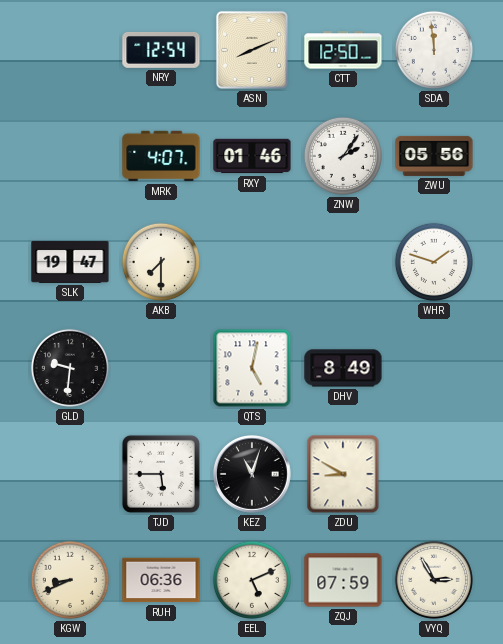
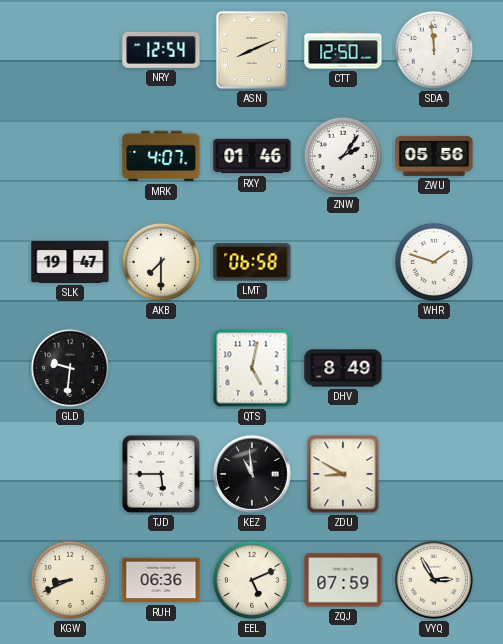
LMT: none -> 06:58
KEZ: 11:03 -> 10:59
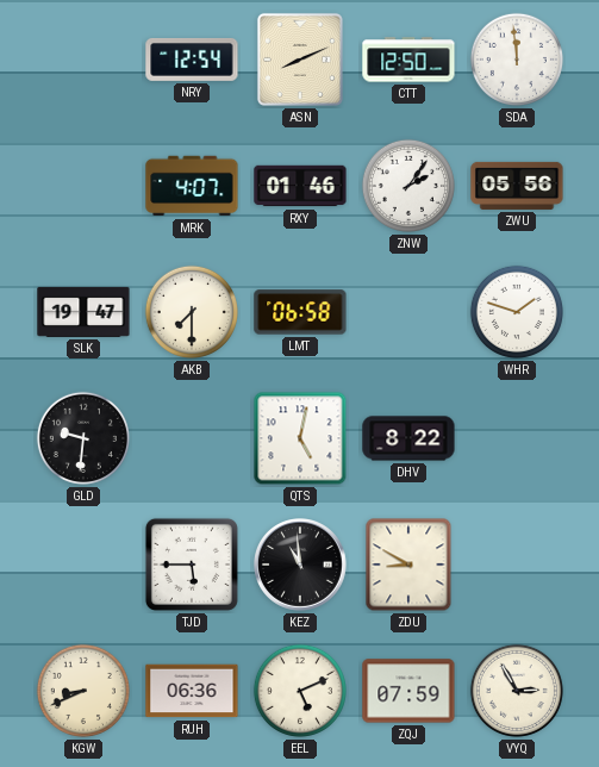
DHV: 8:49 -> 8:22
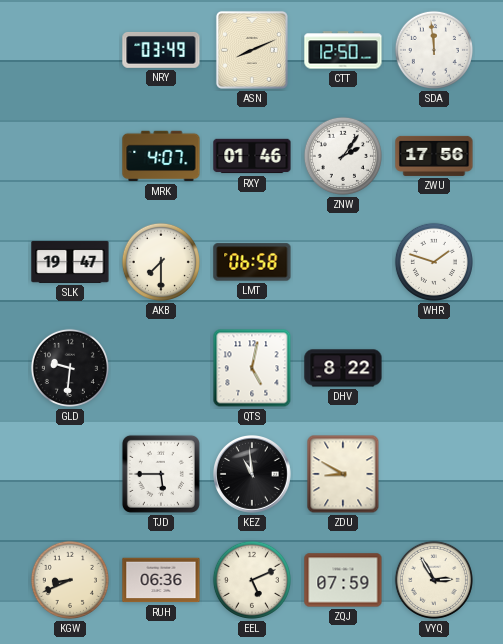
NRY: 12:54 -> 03:49
ZWU: 05:56 -> 17:56
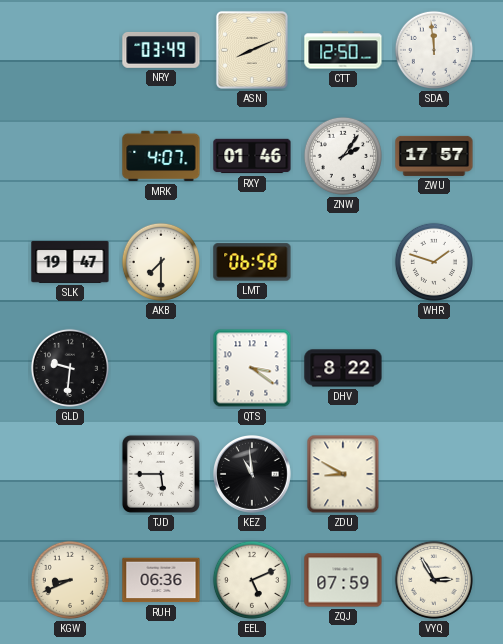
ZWU: 17:56 -> 17:57
QTS: 5:02 -> 3:21
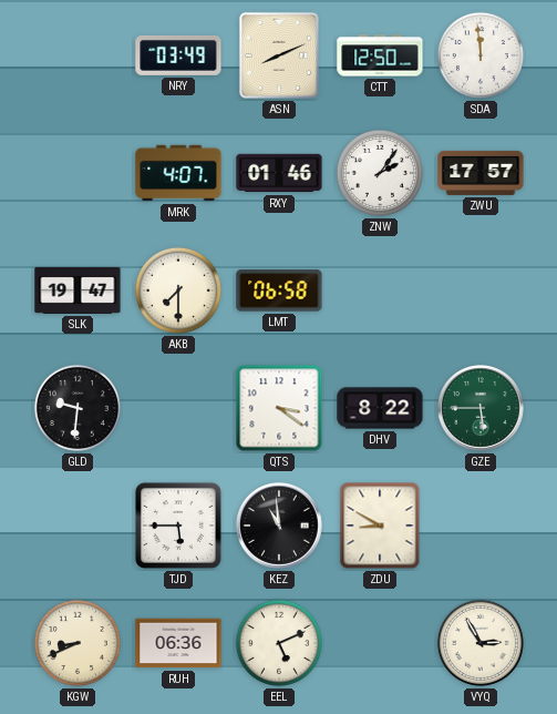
WHR: 1:48 -> none
GZE: none -> 5:45
ZQJ: 07:59 -> none
